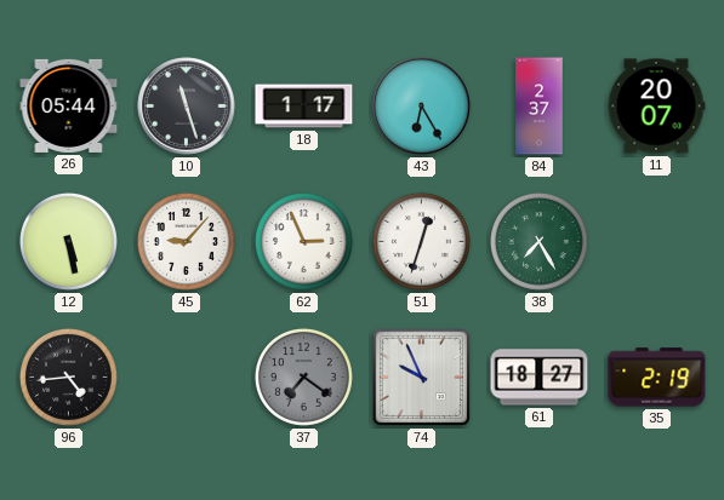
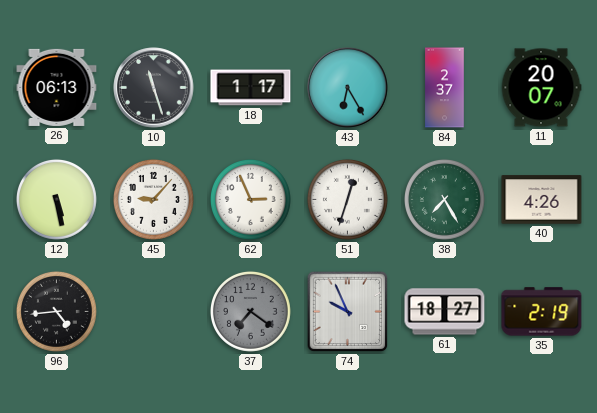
26: 05:44 -> 06:13
40: none -> 4:26
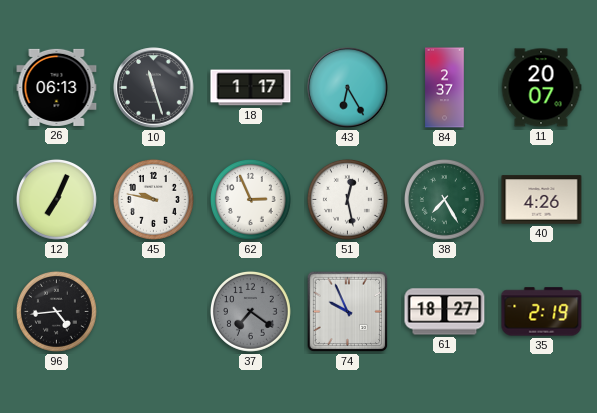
12: 5:28 -> 7:04
45: 9:07 -> 9:47
51: 12:33 -> 12:28
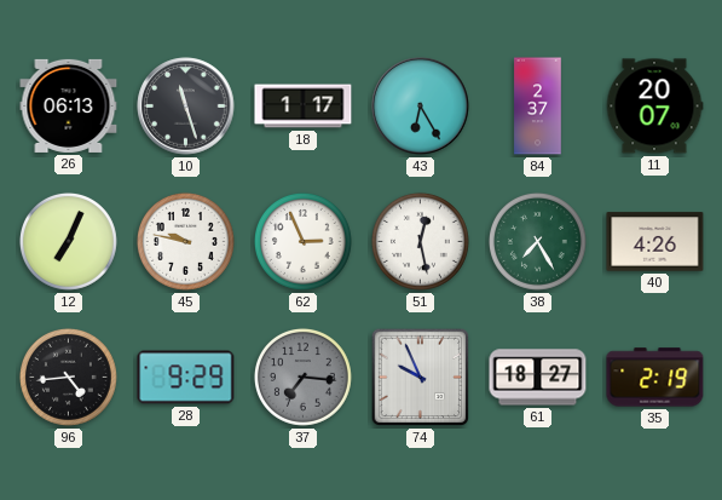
28: none -> 9:29
37: 7:21 -> 7:16
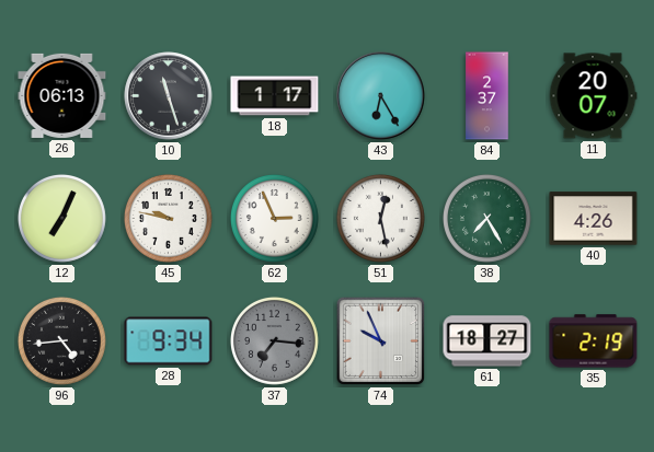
28: 9:29 -> 9:34
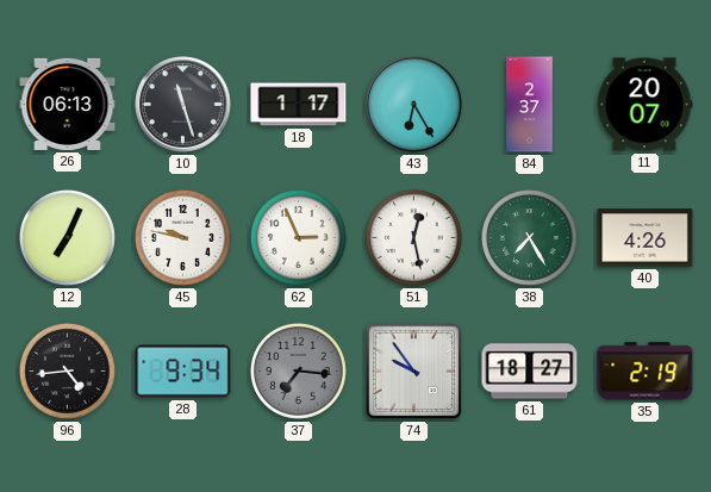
74: 9:56 -> 9:54
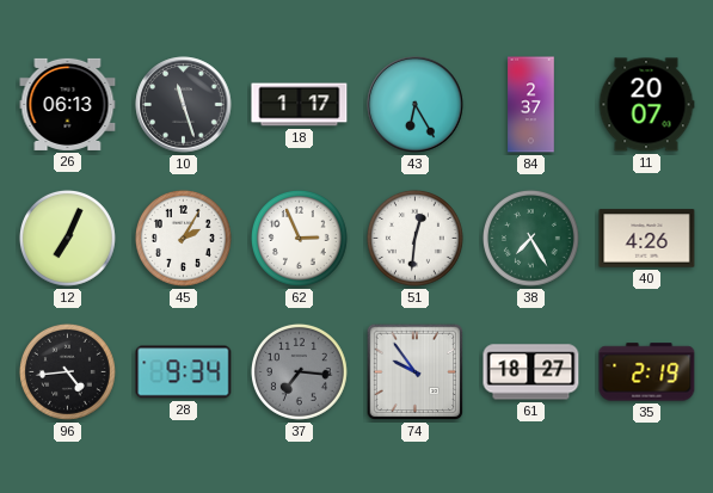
45: 9:47 -> 2:05
51: 12:28 -> 12:31
